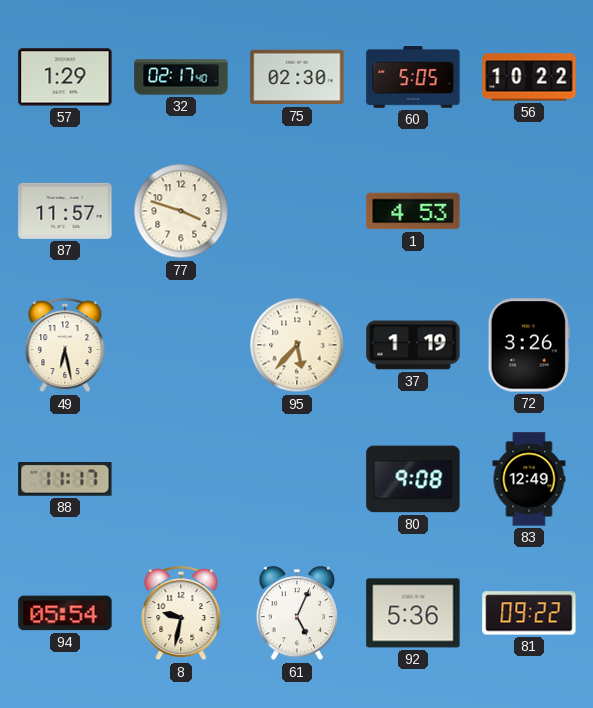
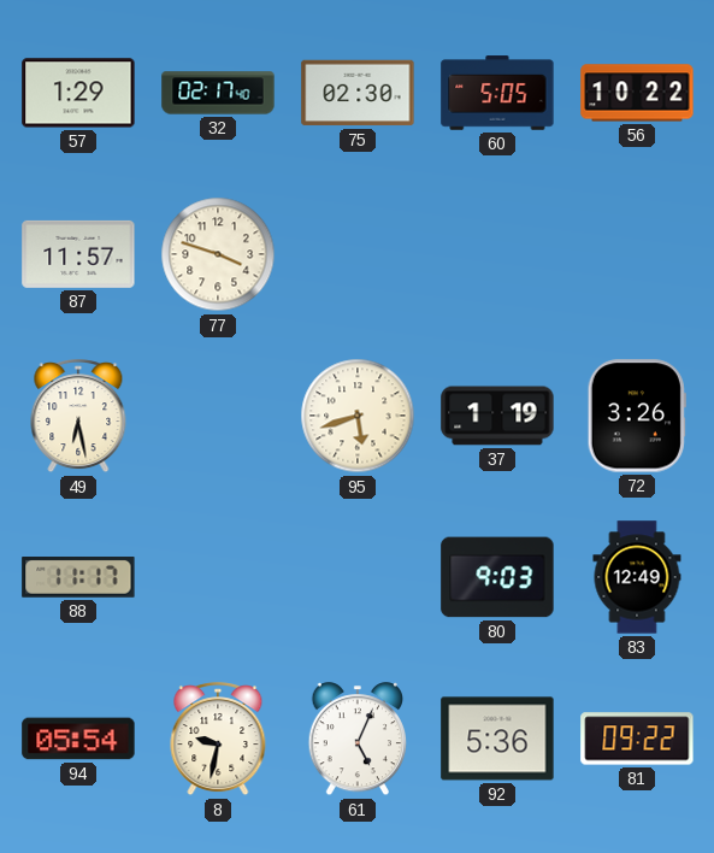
1: 4:53 -> none
95: 5:37 -> 5:42
80: 9:08 -> 9:03
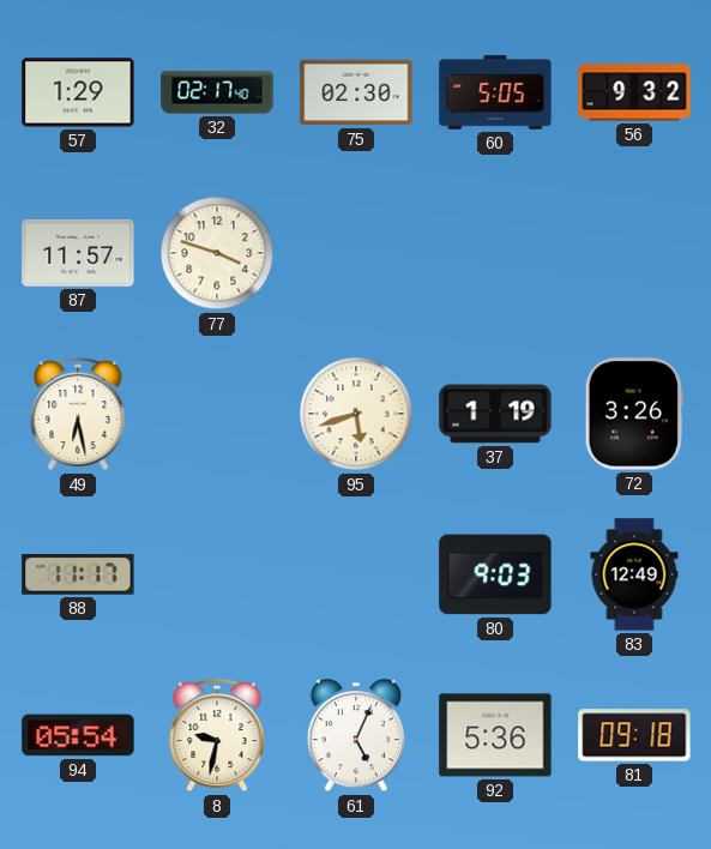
56: 10:22 -> 9:32
81: 09:22 -> 09:18
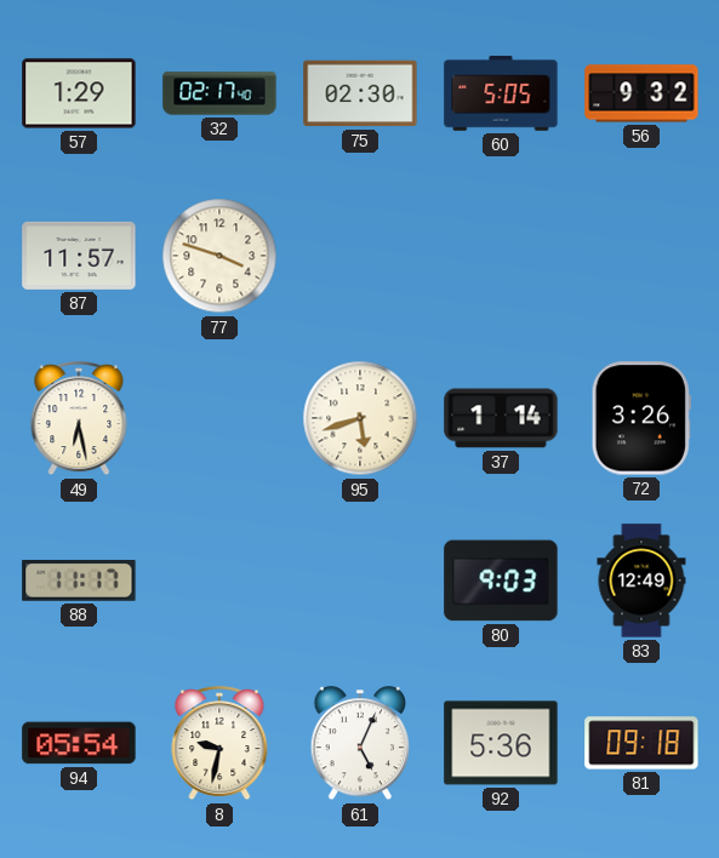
37: 1:19 -> 1:14
